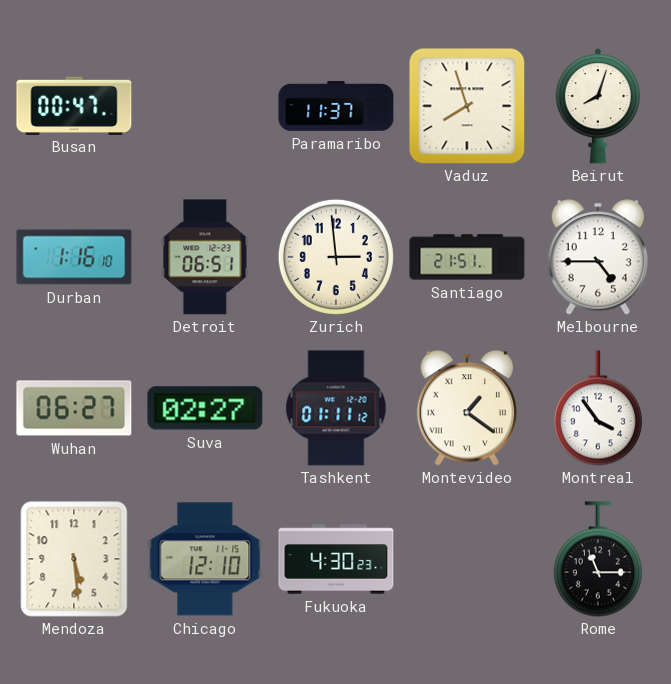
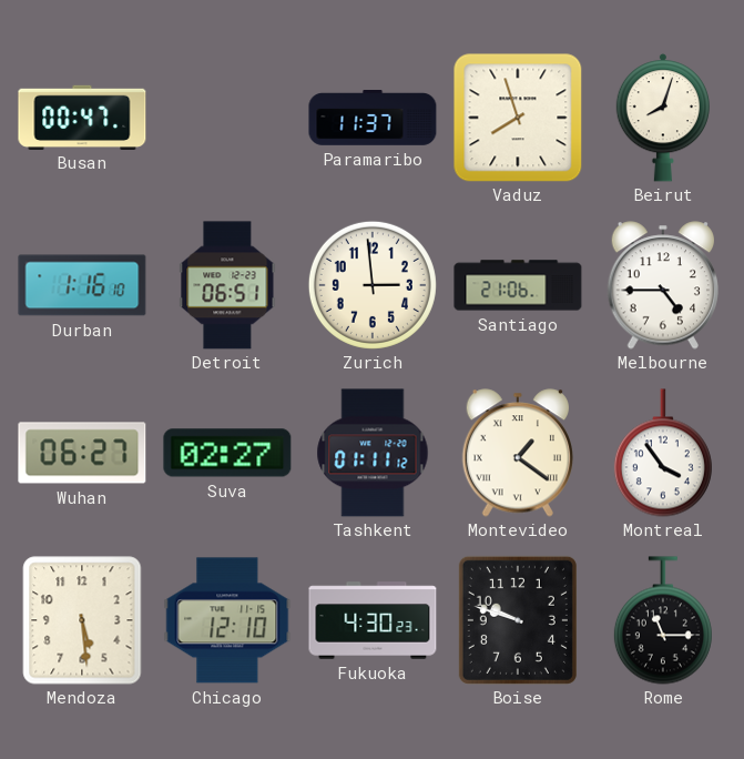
Santiago: 21:51 -> 21:06
Boise: none -> 9:48
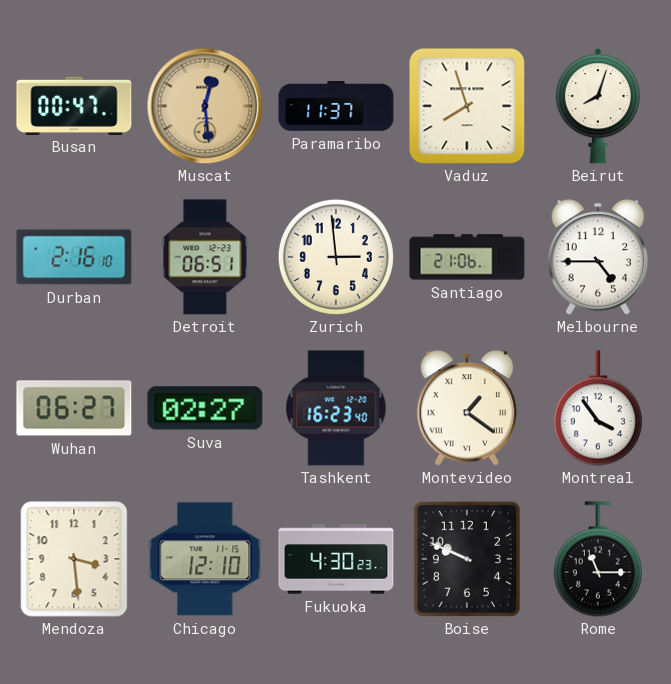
Muscat: none -> 12:29
Durban: 1:16 -> 2:16
Tashkent: 01:11 -> 16:23
Mendoza: 5:29 -> 3:29
Boise: 9:48 -> 9:49
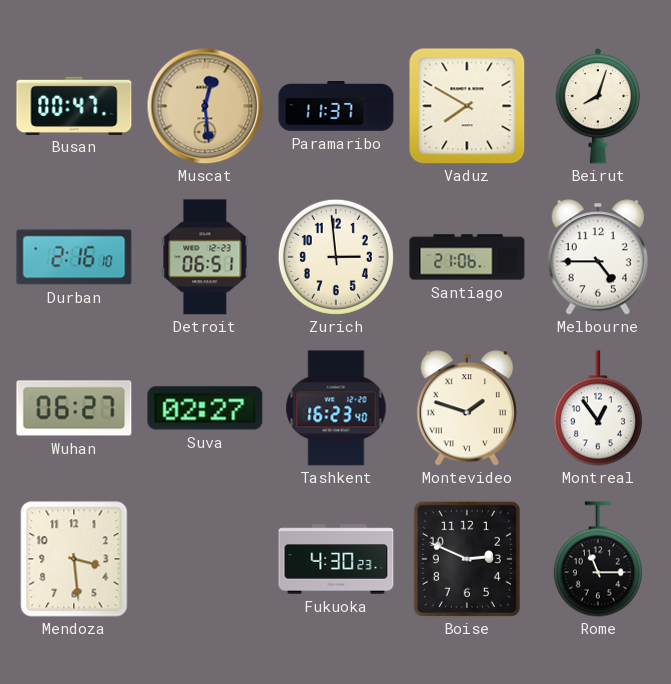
Vaduz: 7:57 -> 7:50
Montevideo: 1:21 -> 1:48
Montreal: 3:54 -> 12:54
Chicago: 12:10 -> none
Boise: 9:49 -> 2:49
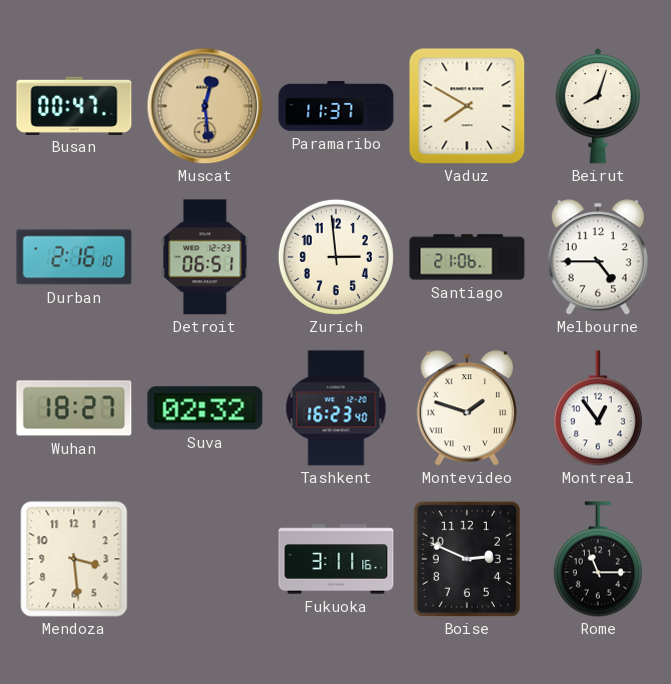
Wuhan: 06:27 -> 18:27
Suva: 02:27 -> 02:32
Fukuoka: 4:30 -> 3:11
